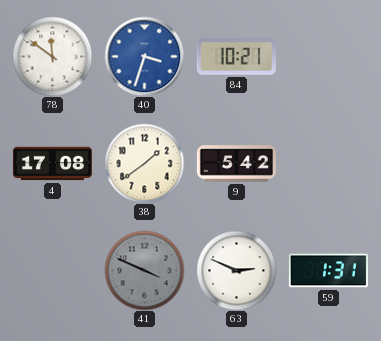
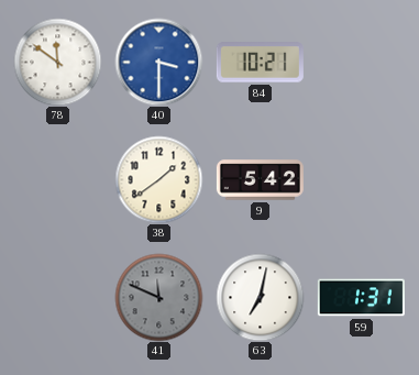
40: 3:33 -> 3:30
4: 17:08 -> none
41: 3:49 -> 11:49
63: 2:49 -> 7:02
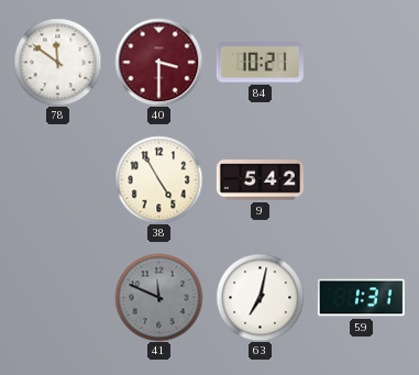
40 dial: blue -> burgundy
38: 1:39 -> 4:55
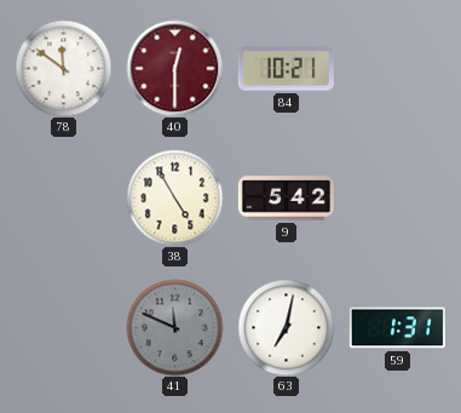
40: 3:30 -> 12:30
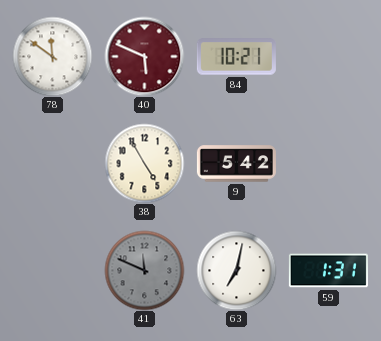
40: 12:30 -> 5:49
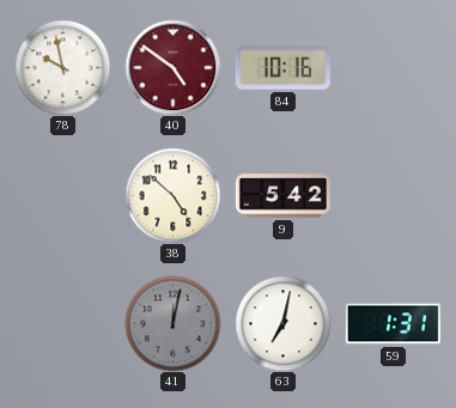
78: 11:51 -> 9:58
40: 5:49 -> 4:51
84: 10:21 -> 10:16
38: 4:55 -> 4:52
41: 11:49 -> 12:02
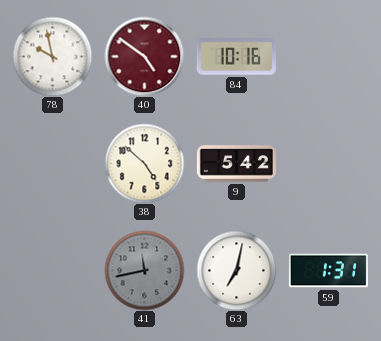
41: 12:02 -> 11:43
